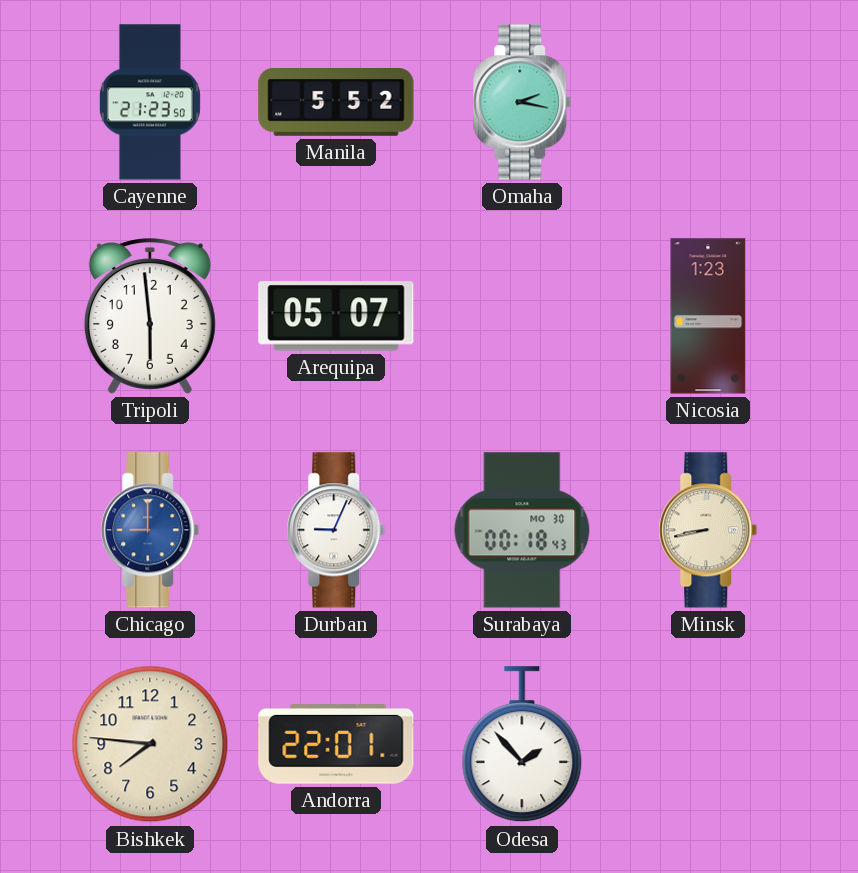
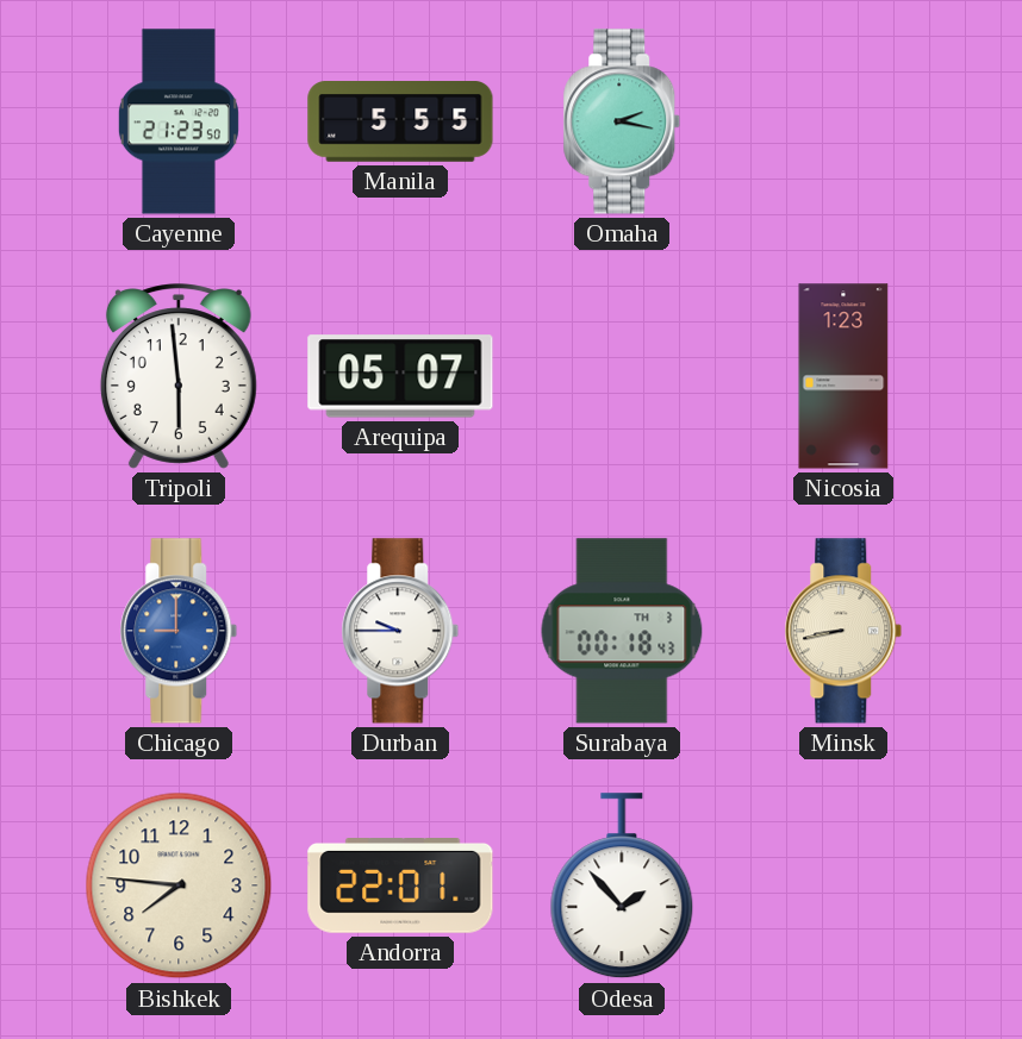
Manila: 5:52 -> 5:55
Durban: 9:04 -> 9:45
Surabaya date: MO 30 -> TH 3
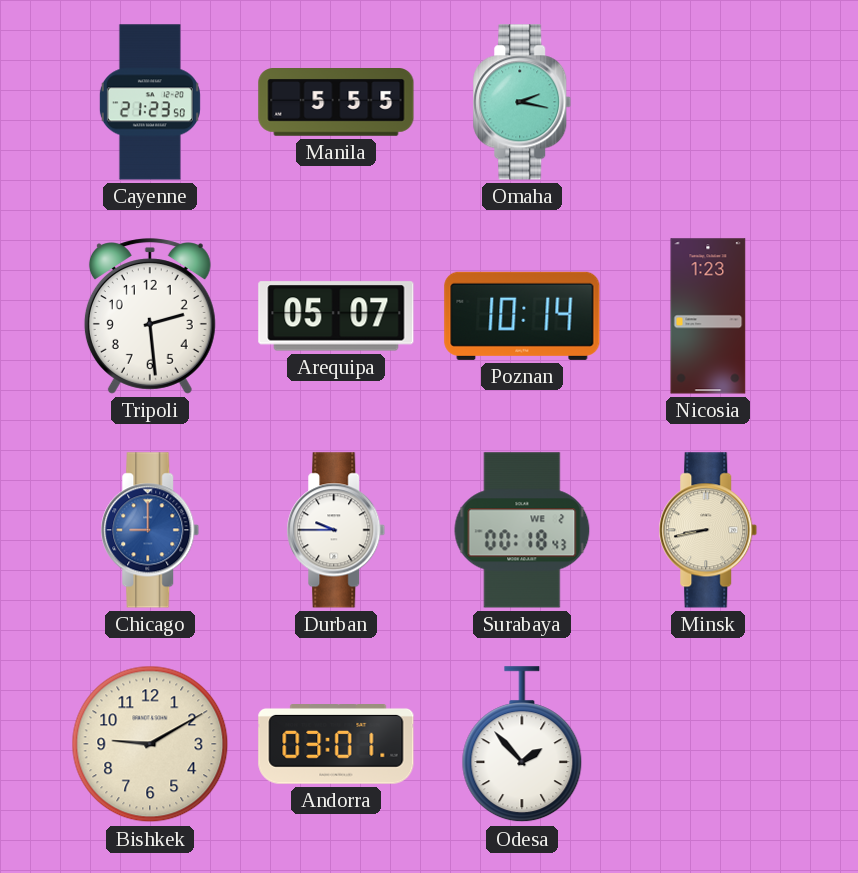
Tripoli: 5:59 -> 2:29
Poznan: none -> 10:14
Surabaya date: TH 3 -> WE 2
Bishkek: 7:46 -> 9:10
Andorra: 22:01 -> 03:01
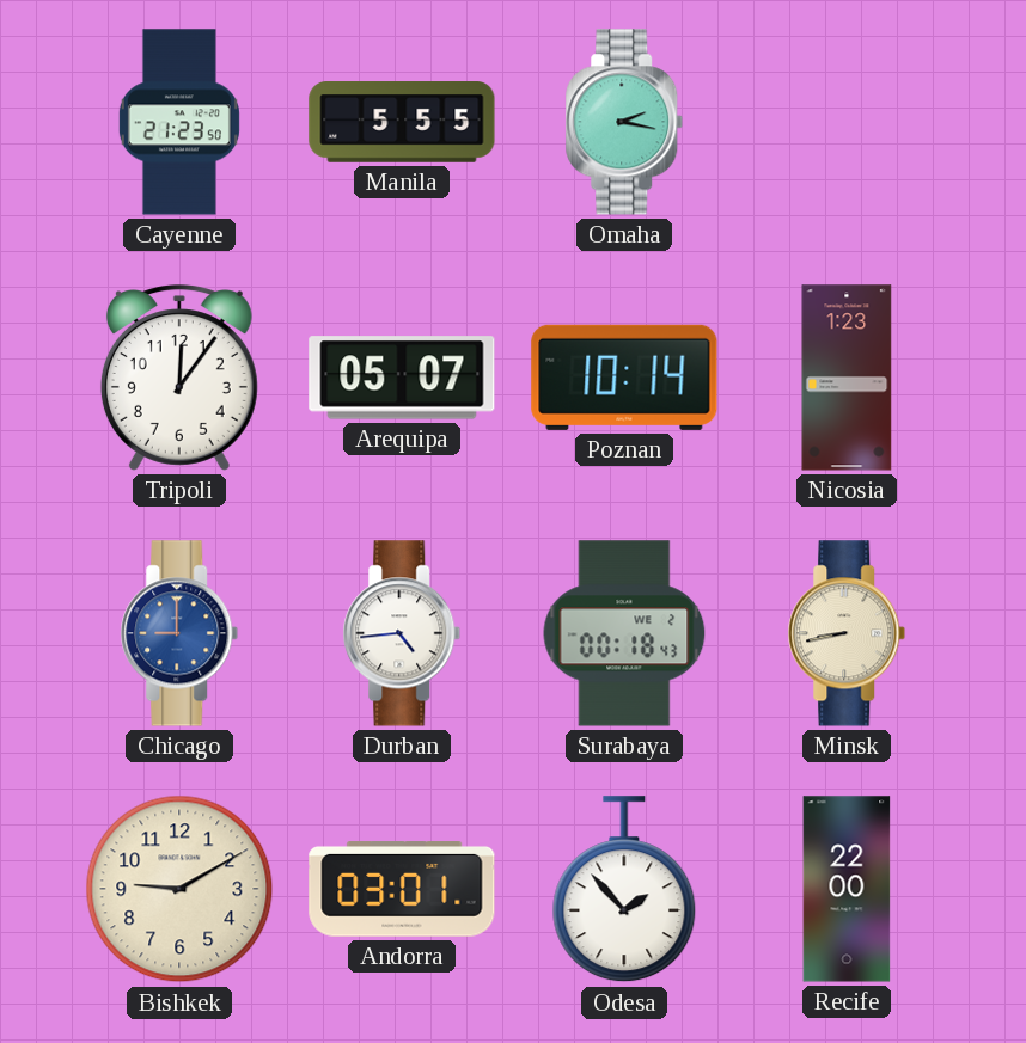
Tripoli: 2:29 -> 12:06
Durban: 9:45 -> 4:44
Recife: none -> 22:00
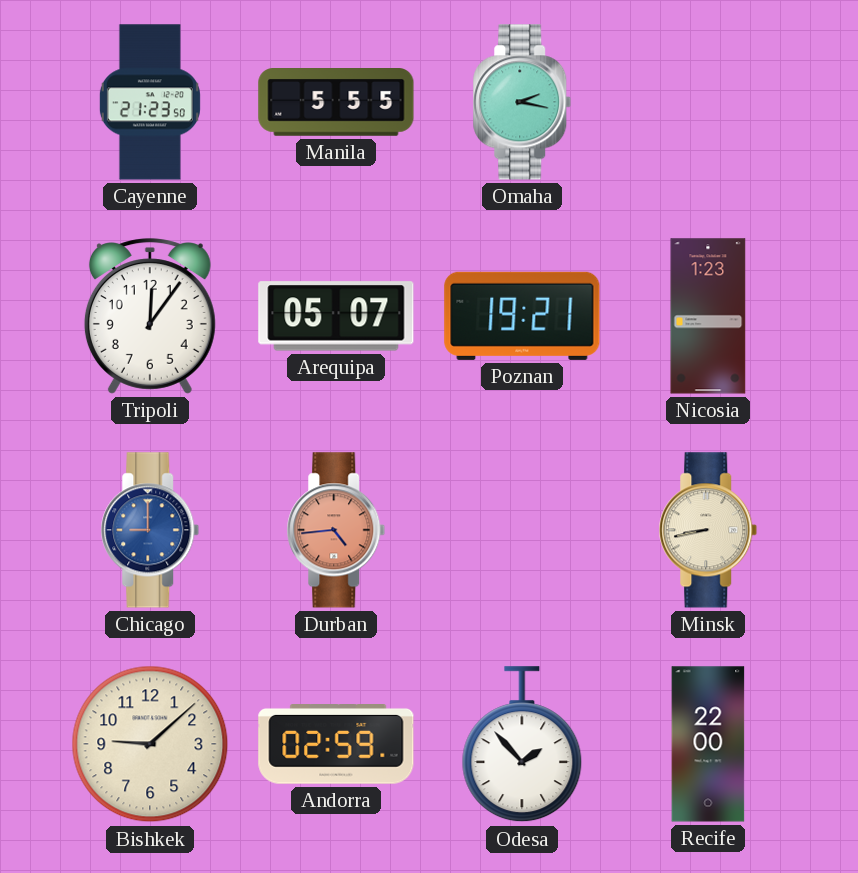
Poznan: 10:14 -> 19:21
Durban dial: white -> salmon
Surabaya: 00:18 -> none
Bishkek: 9:10 -> 9:08
Andorra: 03:01 -> 02:59
